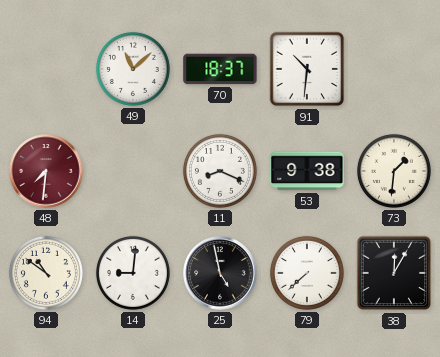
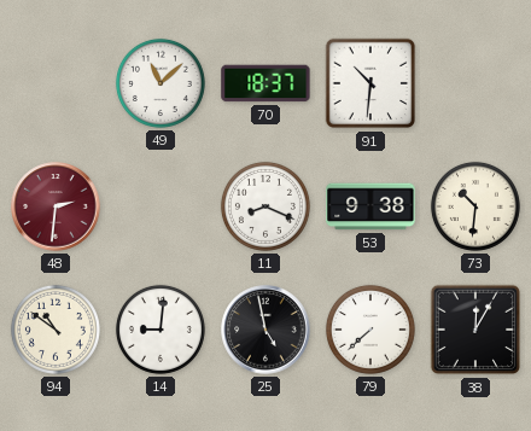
48: 7:31 -> 2:31
73: 1:31 -> 10:31
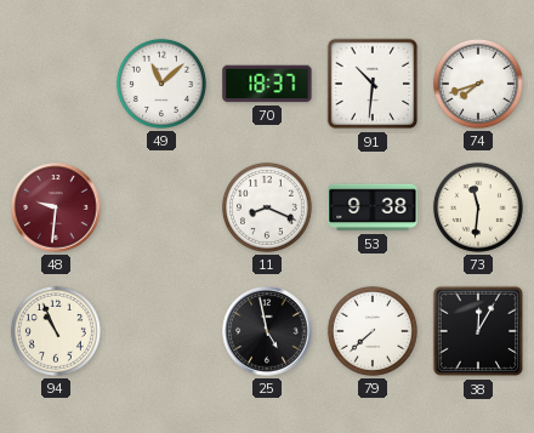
74: none -> 7:42
48: 2:31 -> 9:31
73: 10:31 -> 11:31
94: 10:51 -> 10:56
14: 9:01 -> none
